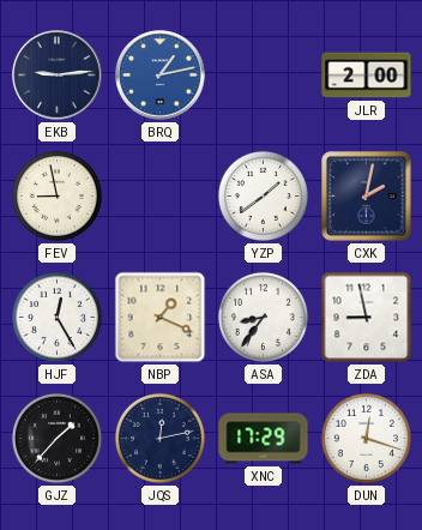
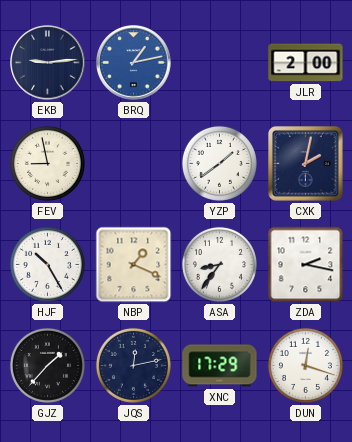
HJF: 12:25 -> 10:25
ZDA: 8:58 -> 2:17
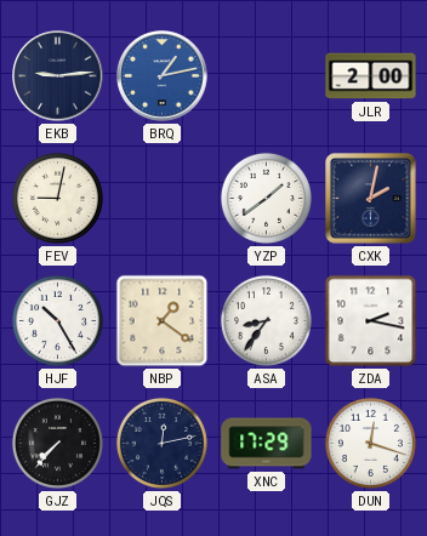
FEV: 8:58 -> 9:02
NBP: 1:19 -> 1:21
GJZ: 1:37 -> 7:37
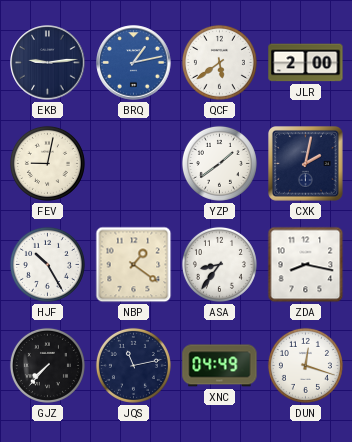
QCF: none -> 5:39
ZDA: 2:17 -> 8:17
JQS: 12:13 -> 11:13
XNC: 17:29 -> 04:49
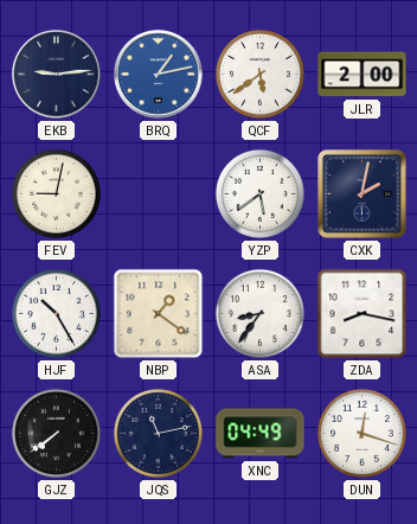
YZP: 1:39 -> 5:39
GJZ: 7:37 -> 7:39
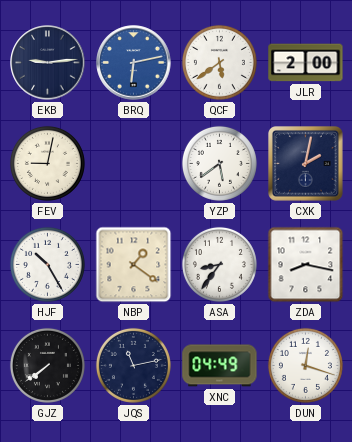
BRQ: 1:13 -> 6:13
